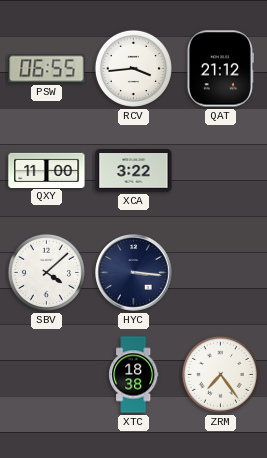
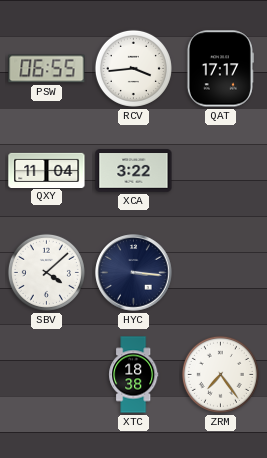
QAT: 21:12 -> 17:17
QXY: 11:00 -> 11:04
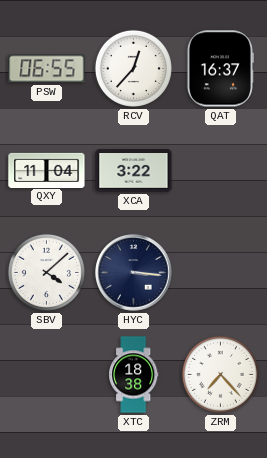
RCV: 3:44 -> 12:37
QAT: 17:17 -> 16:37
ZRM: 7:24 -> 7:23
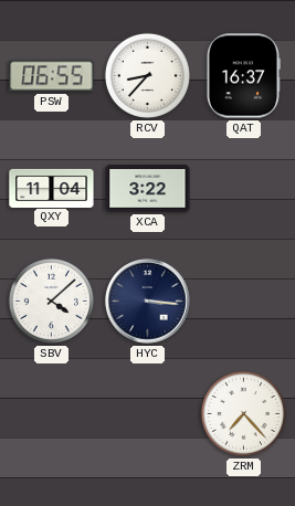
RCV: 12:37 -> 8:37
XTC: 18:38 -> none
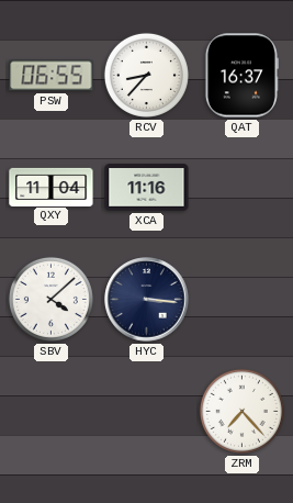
XCA: 3:22 -> 11:16
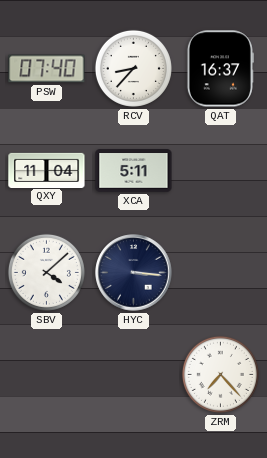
PSW: 06:55 -> 07:40
XCA: 11:16 -> 5:11
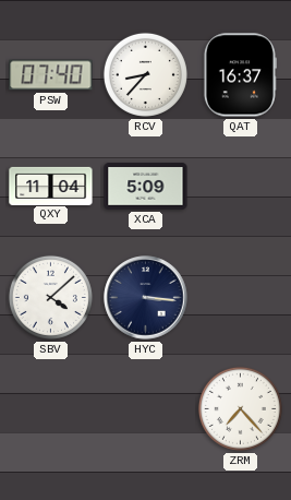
XCA: 5:11 -> 5:09
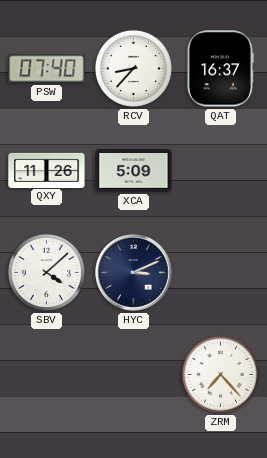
QXY: 11:04 -> 11:26
HYC: 3:16 -> 3:11
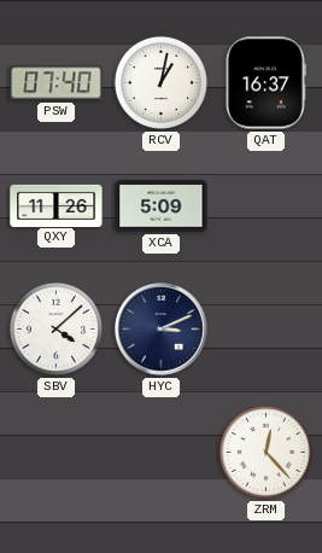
RCV: 8:37 -> 1:02
ZRM: 7:23 -> 12:23
